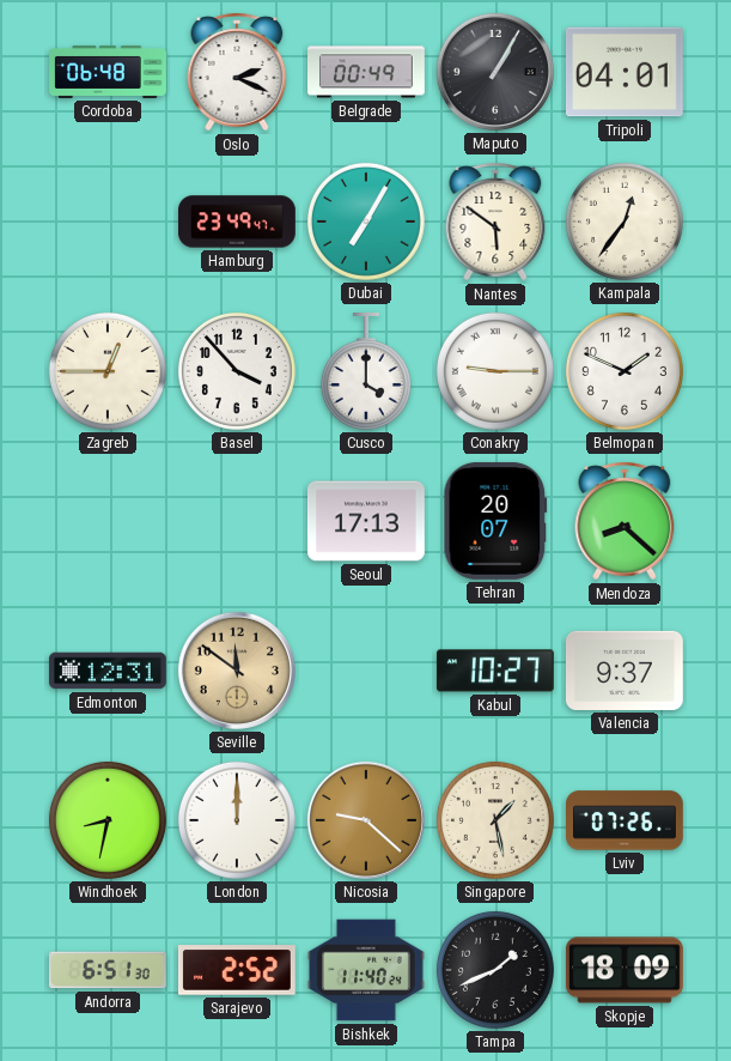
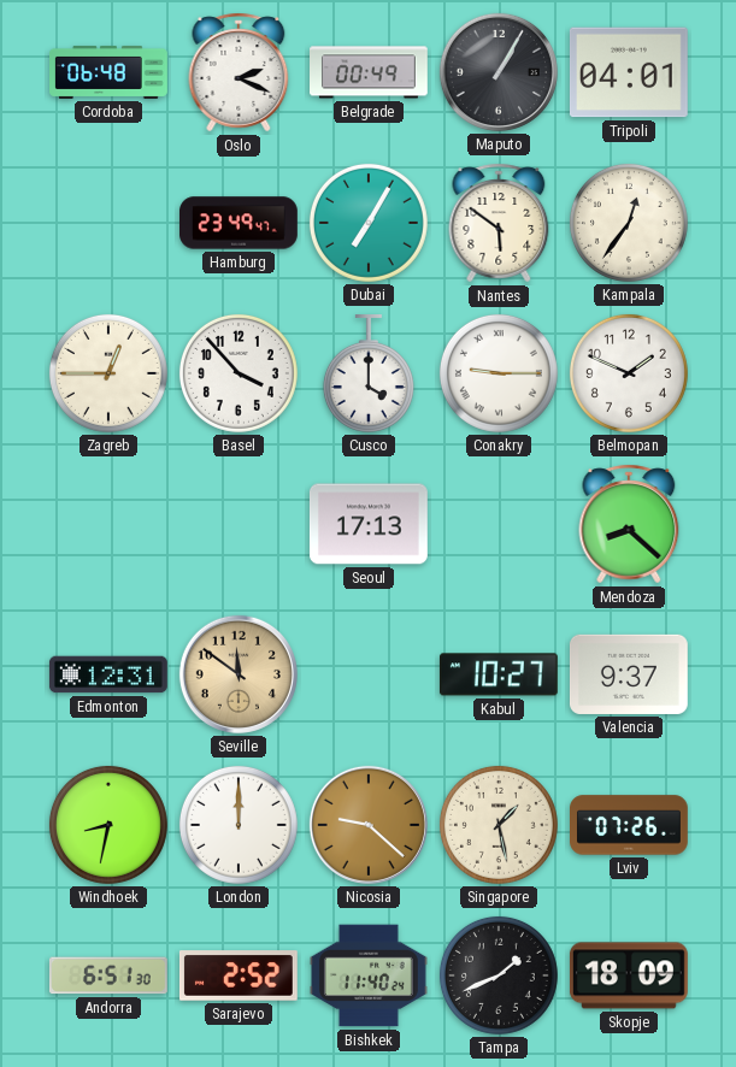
Tehran: 20:07 -> none
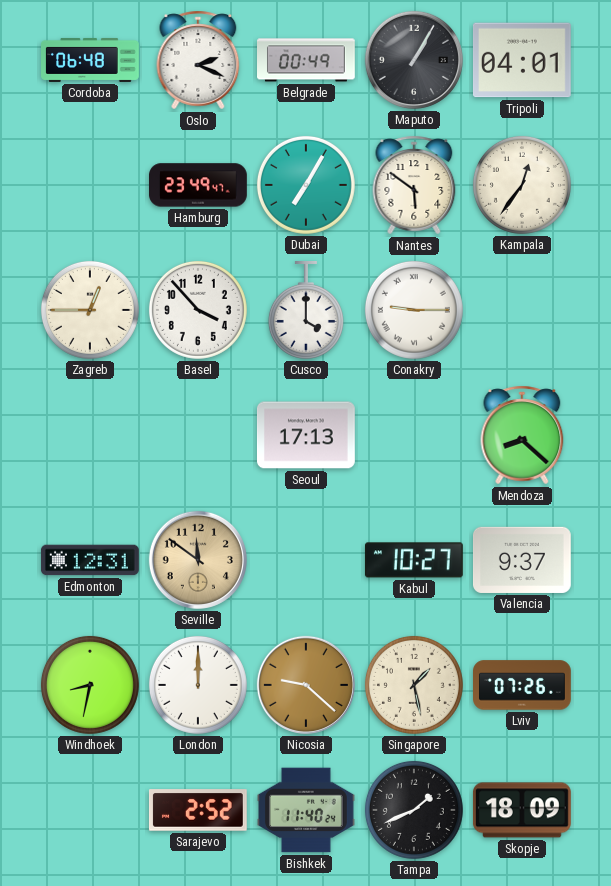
Belmopan: 1:49 -> none
Andorra: 6:51 -> none
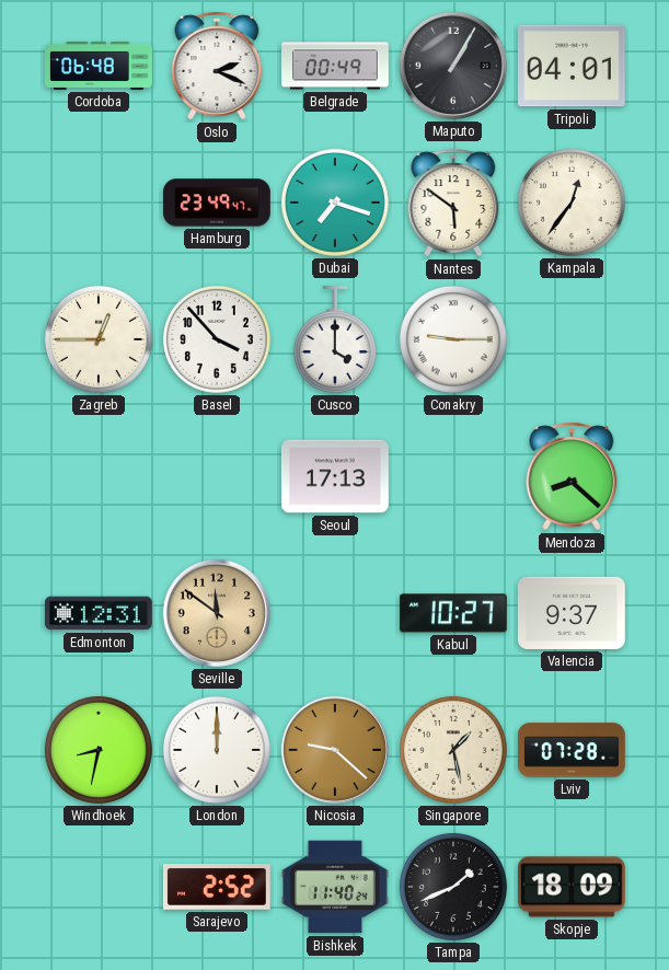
Dubai: 7:05 -> 7:18
Lviv: 07:26 -> 07:28
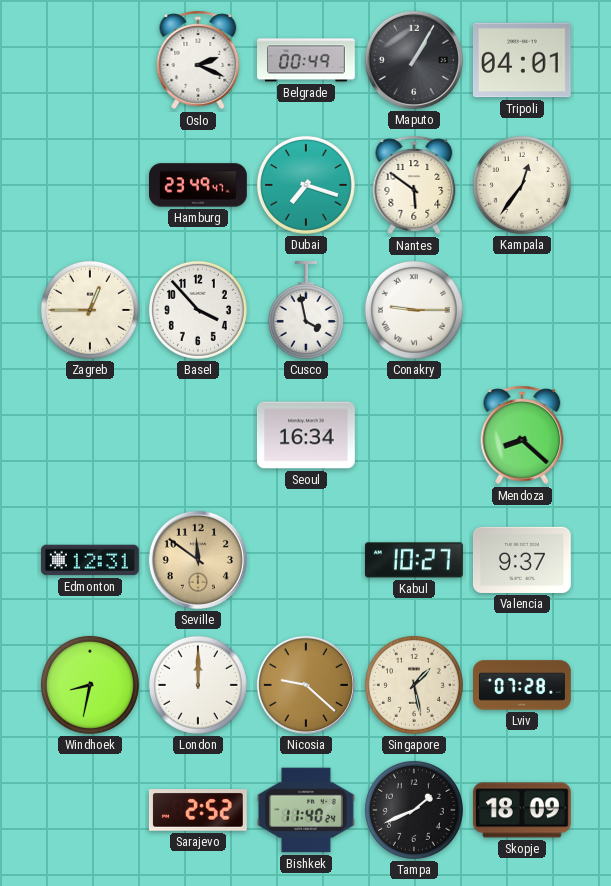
Cordoba: 06:48 -> none
Cusco: 4:00 -> 3:58
Seoul: 17:13 -> 16:34
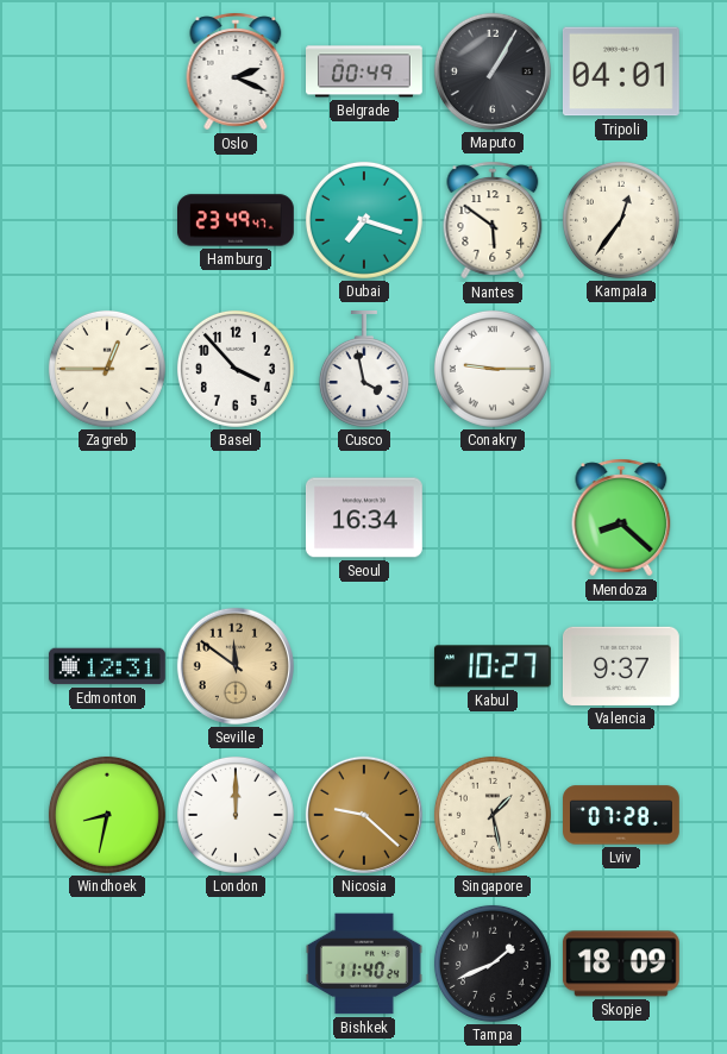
Sarajevo: 2:52 -> none
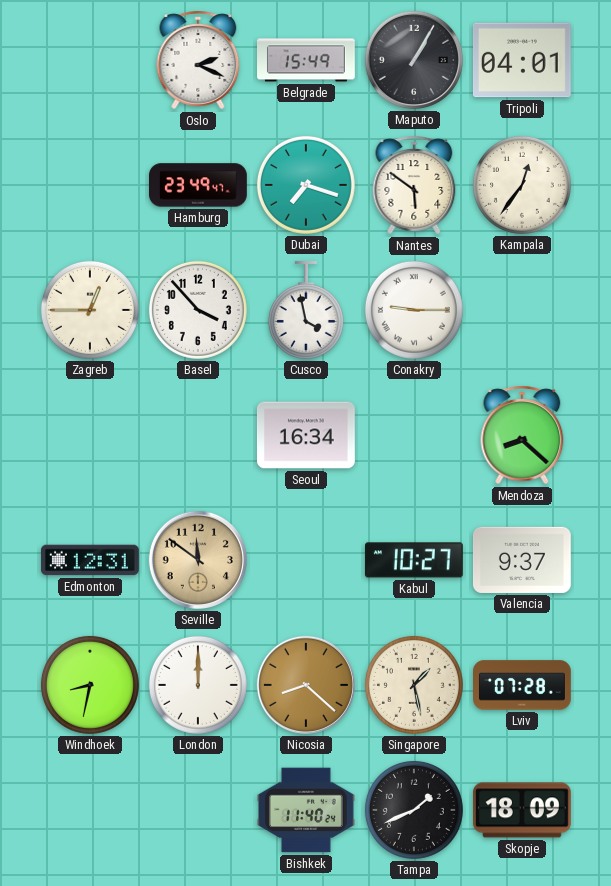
Belgrade: 00:49 -> 15:49
Nicosia: 9:22 -> 8:22
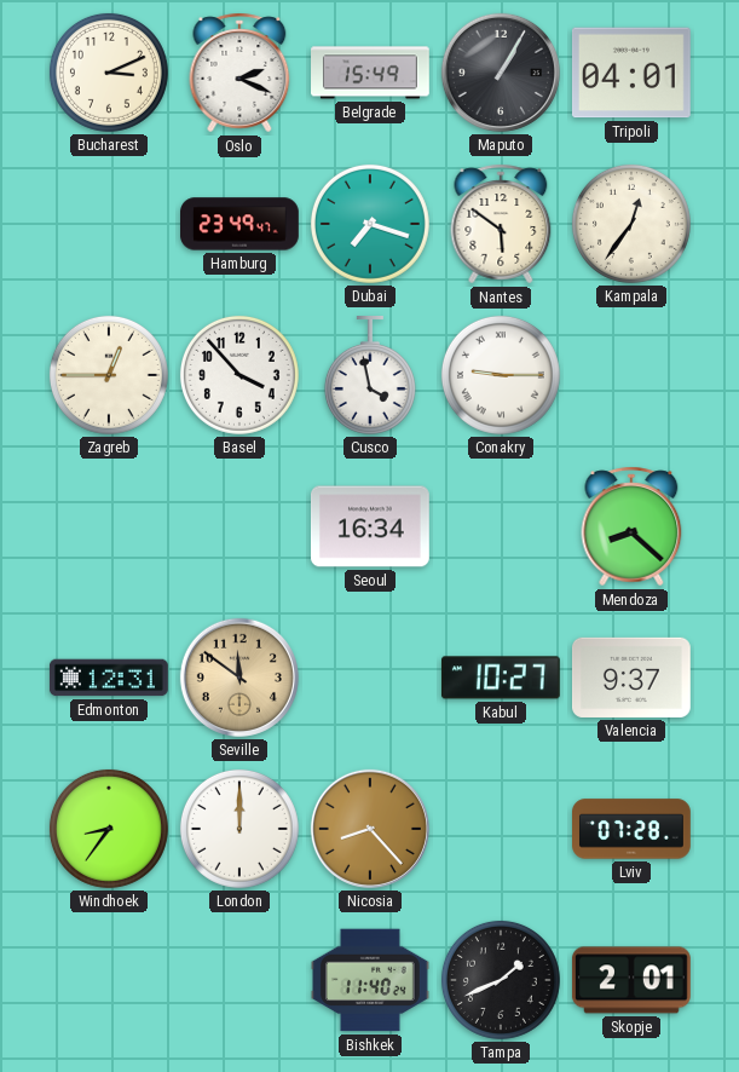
Bucharest: none -> 3:11
Windhoek: 8:32 -> 8:36
Nicosia: 8:22 -> 8:23
Singapore: 1:28 -> none
Skopje: 18:09 -> 2:01
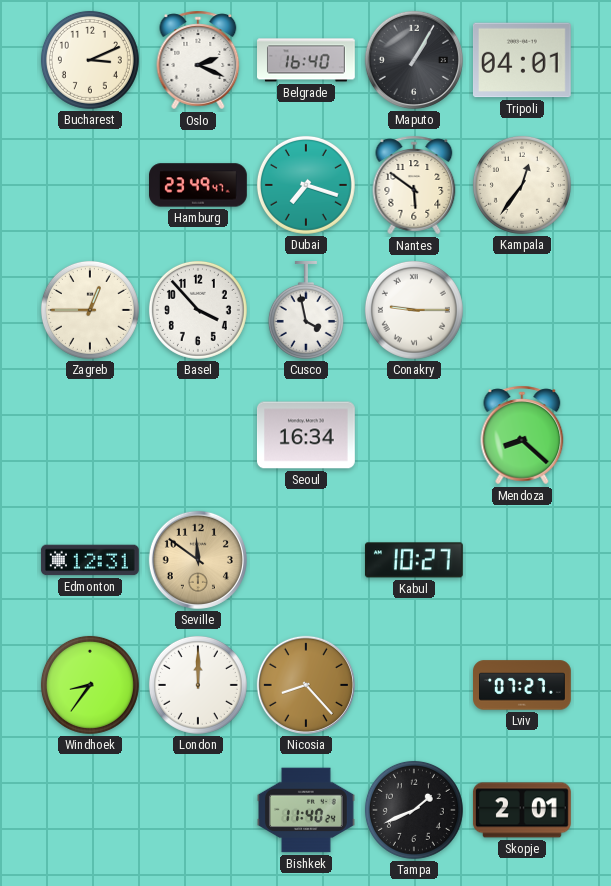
Belgrade: 15:49 -> 16:40
Valencia: 9:37 -> none
Lviv: 07:28 -> 07:27
